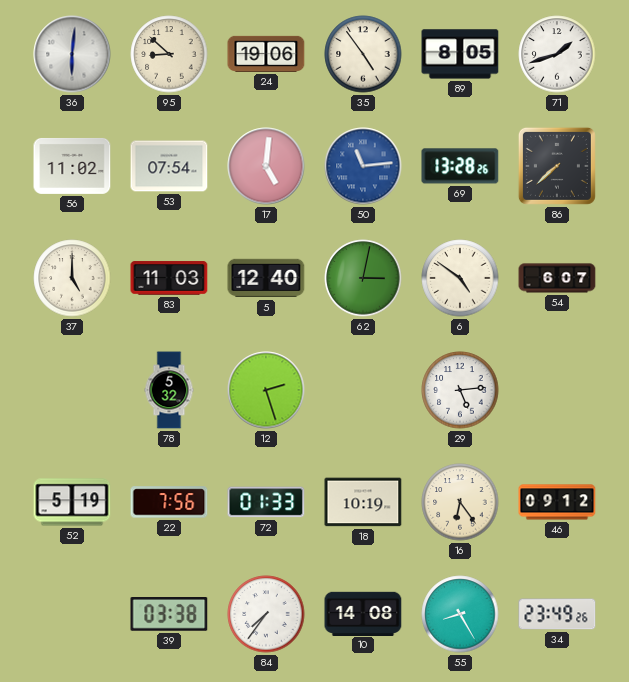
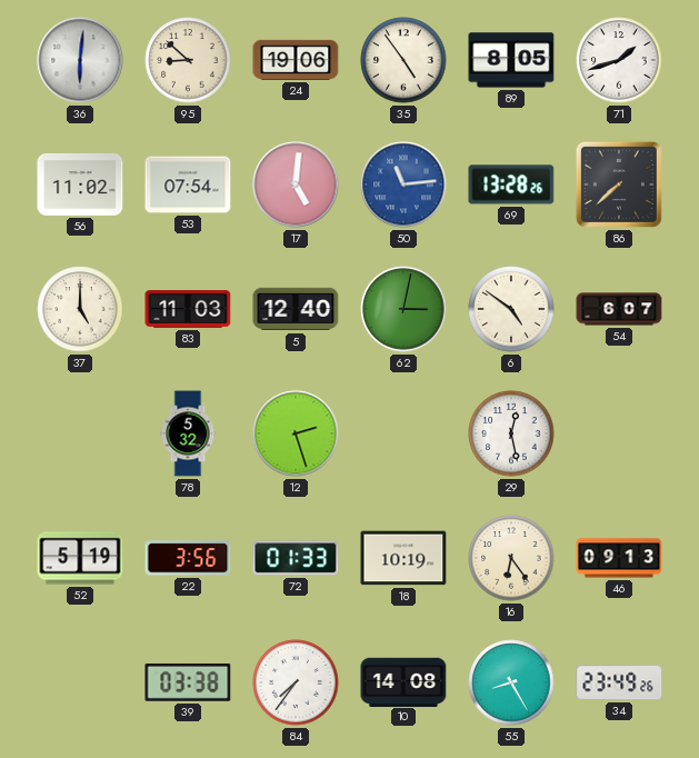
29: 5:14 -> 12:28
22: 7:56 -> 3:56
46: 09:12 -> 09:13
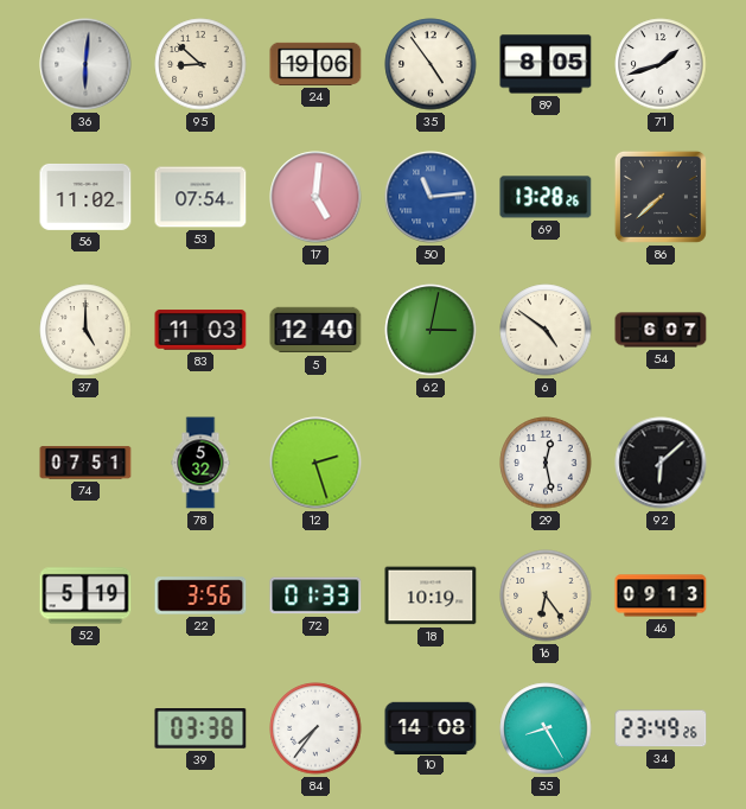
74: none -> 07:51
92: none -> 6:08
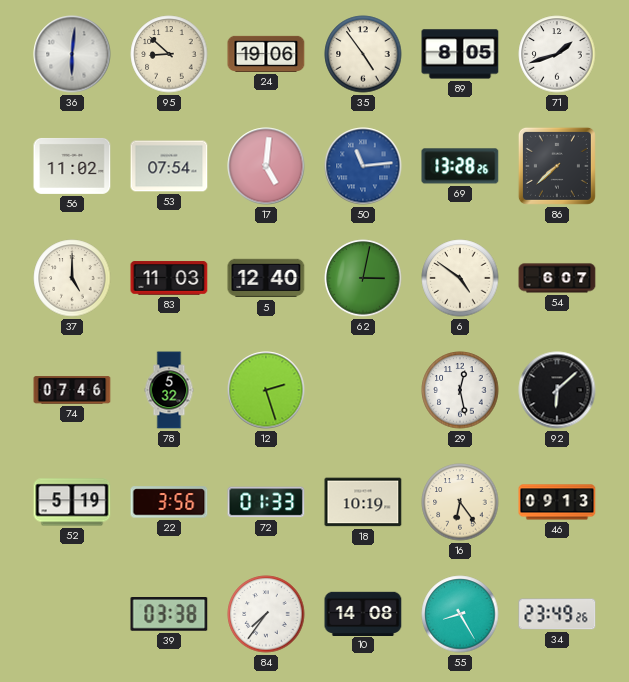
74: 07:51 -> 07:46
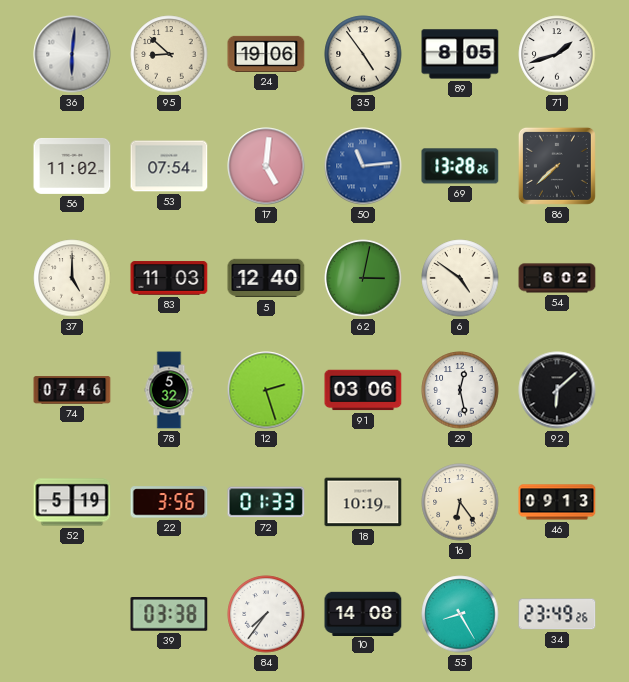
54: 6:07 -> 6:02
91: none -> 03:06
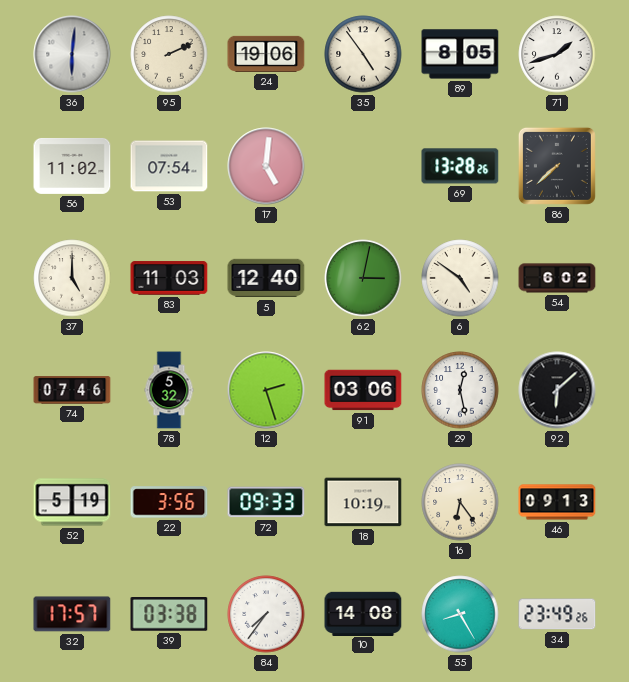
95: 8:52 -> 2:11
50: 11:14 -> none
72: 01:33 -> 09:33
32: none -> 17:57
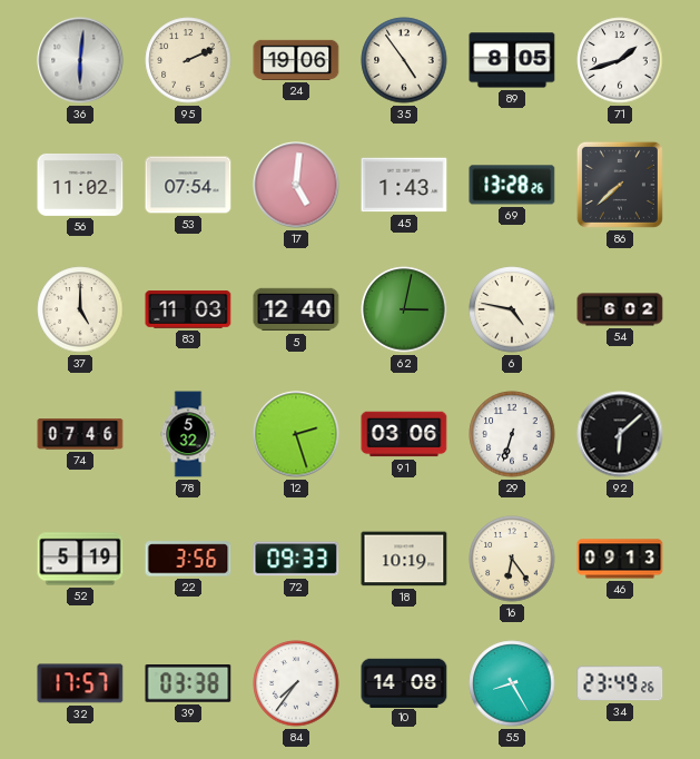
45: none -> 1:43
6: 4:51 -> 4:47
29: 12:28 -> 6:33
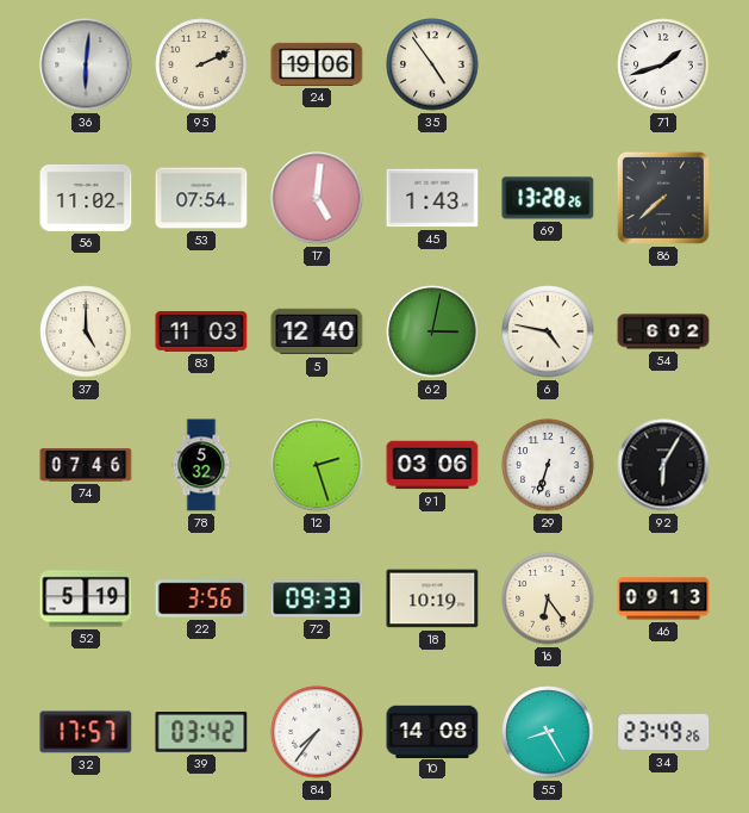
89: 8:05 -> none
92: 6:08 -> 6:05
39: 03:38 -> 03:42
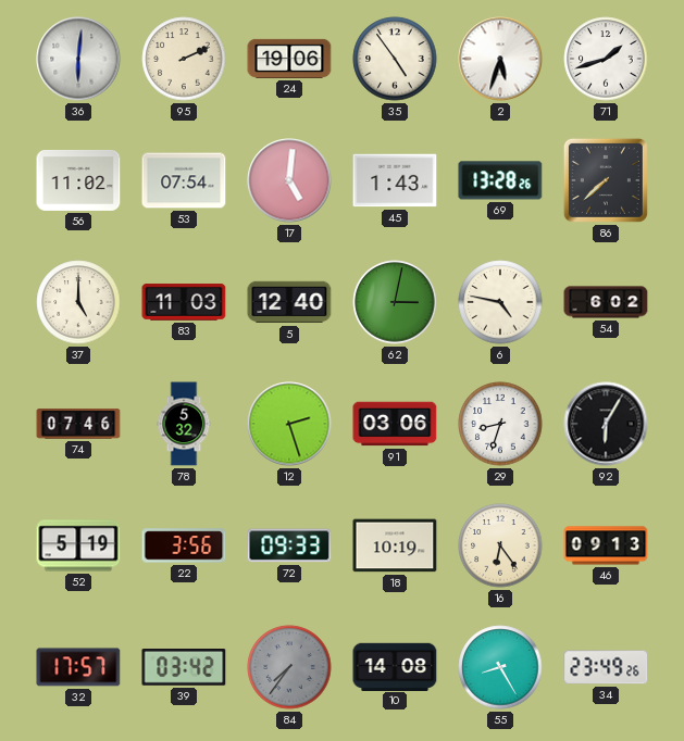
2: none -> 5:33
29: 6:33 -> 8:33
84 dial: white -> grey
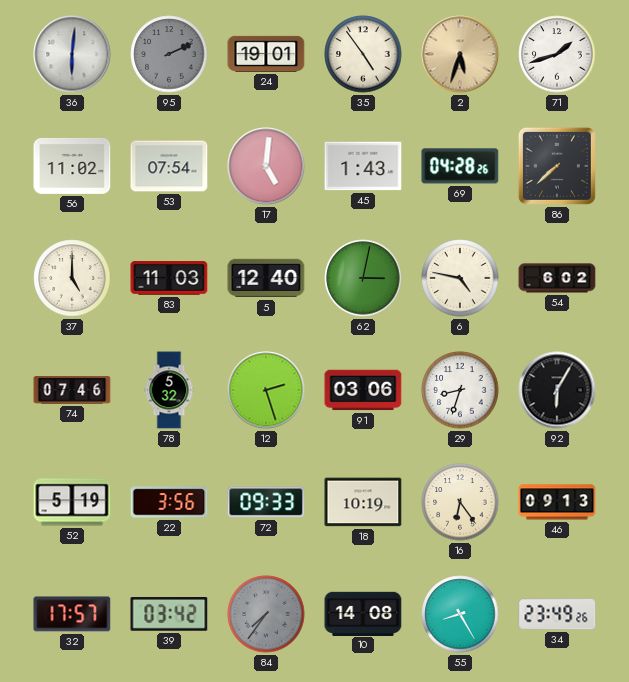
95 dial: cream -> grey
24: 19:06 -> 19:01
2 dial: white -> champagne
69: 13:28 -> 04:28
